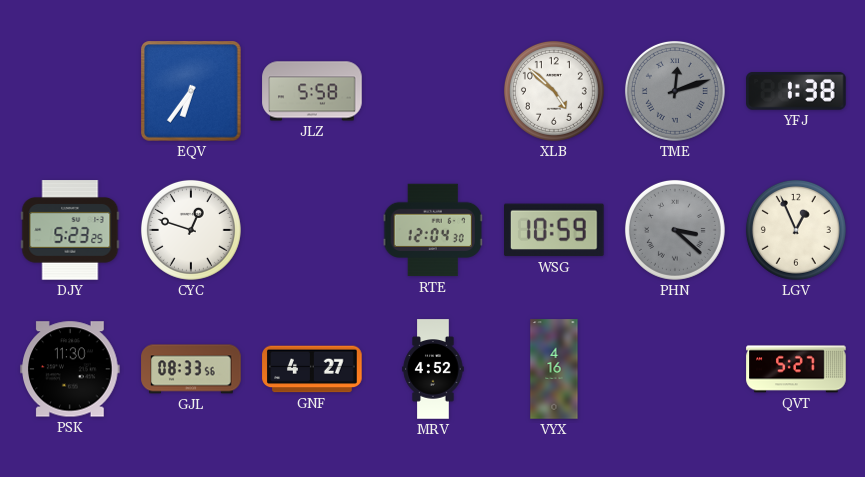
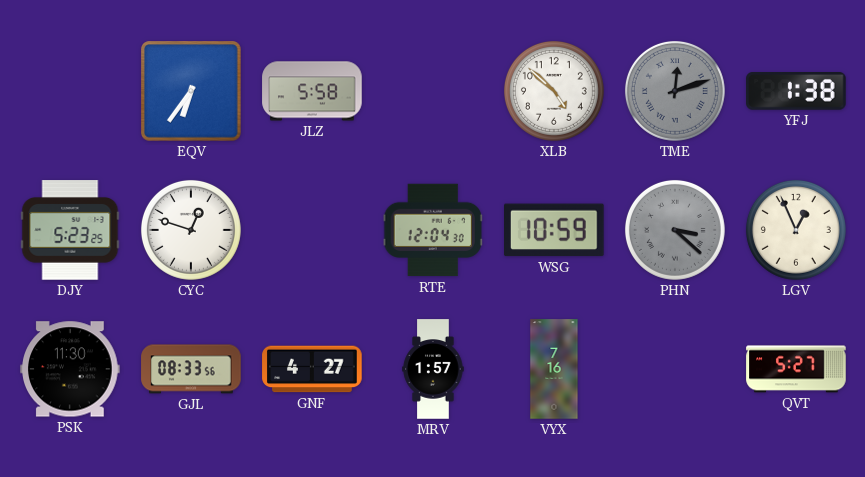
MRV: 4:52 -> 1:57
VYX: 4:16 -> 7:16
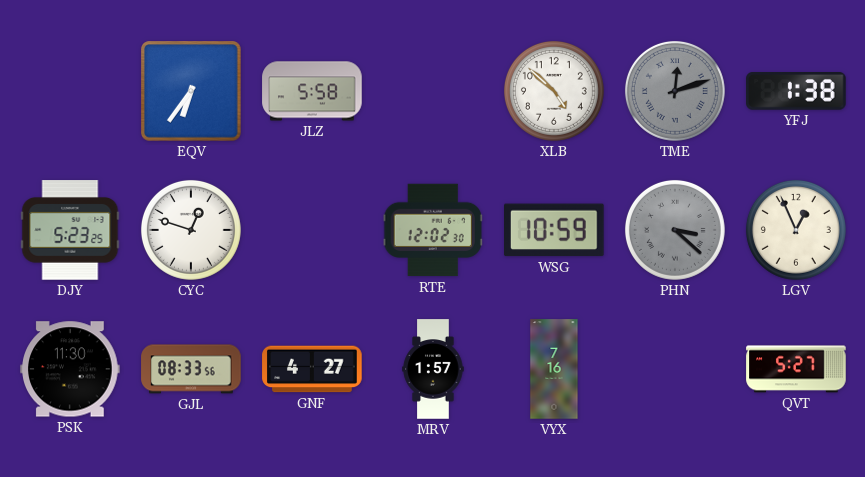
RTE: 12:04 -> 12:02
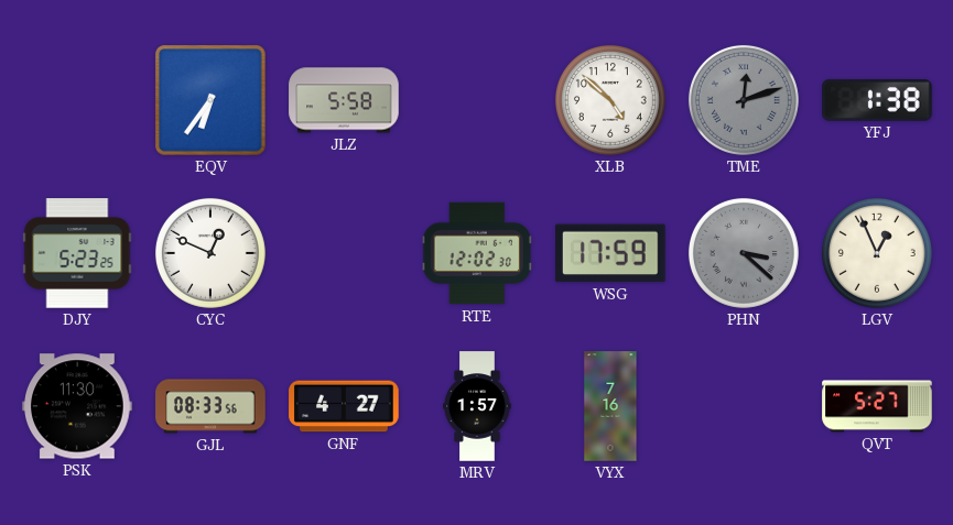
CYC: 12:48 -> 12:49
WSG: 10:59 -> 17:59
